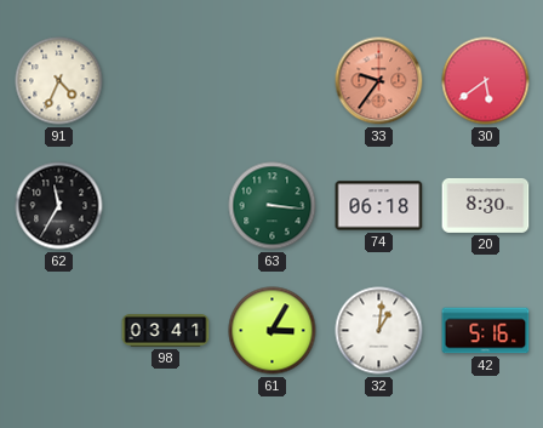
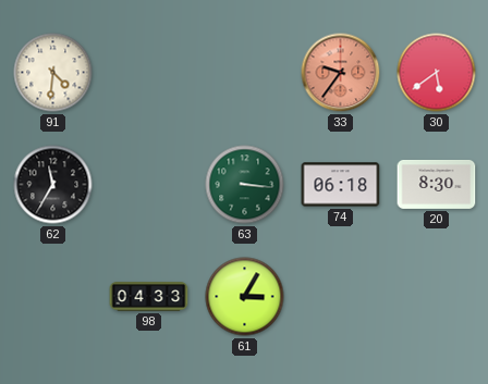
91: 4:34 -> 4:31
98: 03:41 -> 04:33
32: 1:01 -> none
42: 5:16 -> none
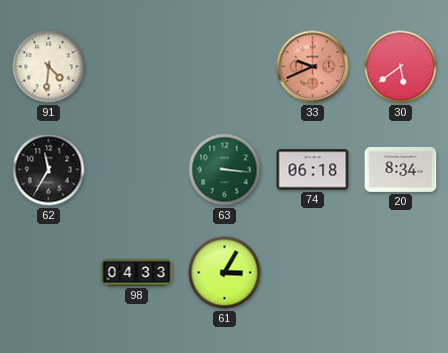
33: 9:36 -> 9:41
20: 8:30 -> 8:34
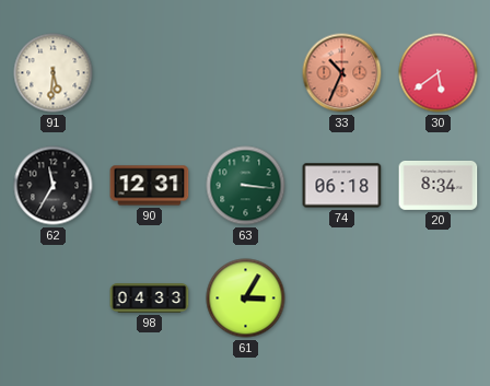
91: 4:31 -> 5:31
33: 9:41 -> 10:34
90: none -> 12:31
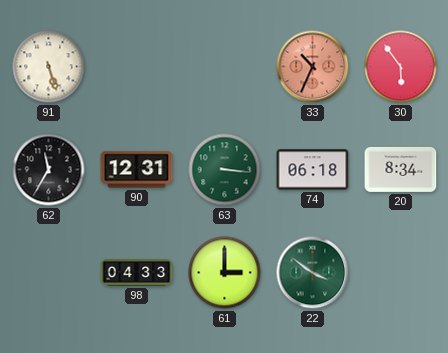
91: 5:31 -> 5:27
30: 5:39 -> 5:54
61: 3:05 -> 3:00
22: none -> 3:51
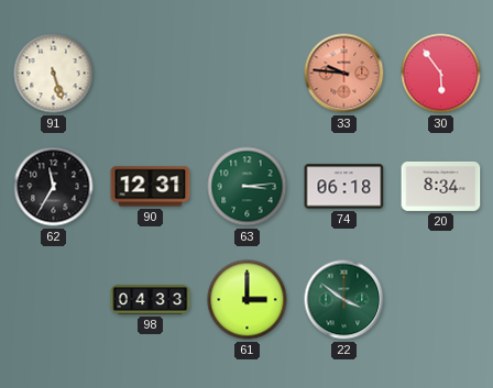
33: 10:34 -> 9:46
63: 3:16 -> 3:14
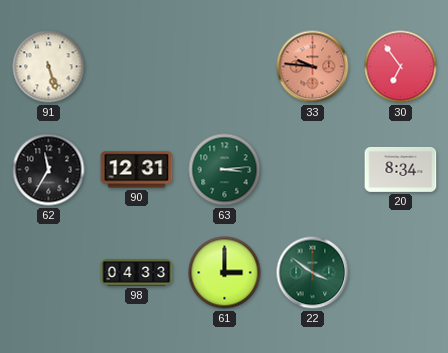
30: 5:54 -> 6:54
74: 06:18 -> none
